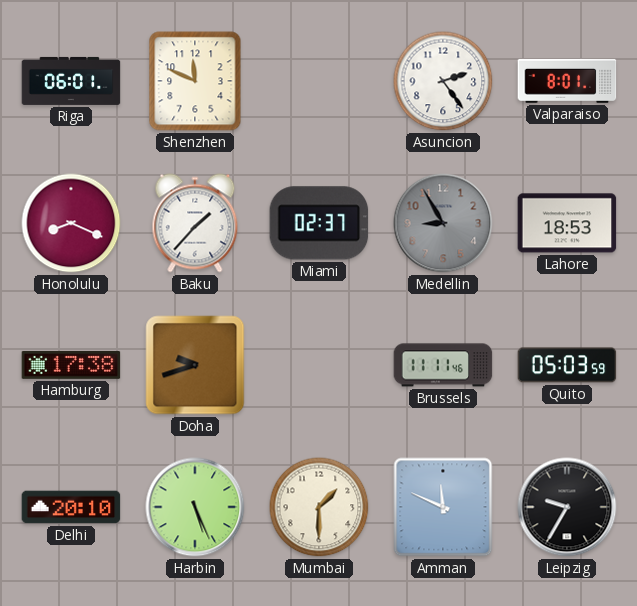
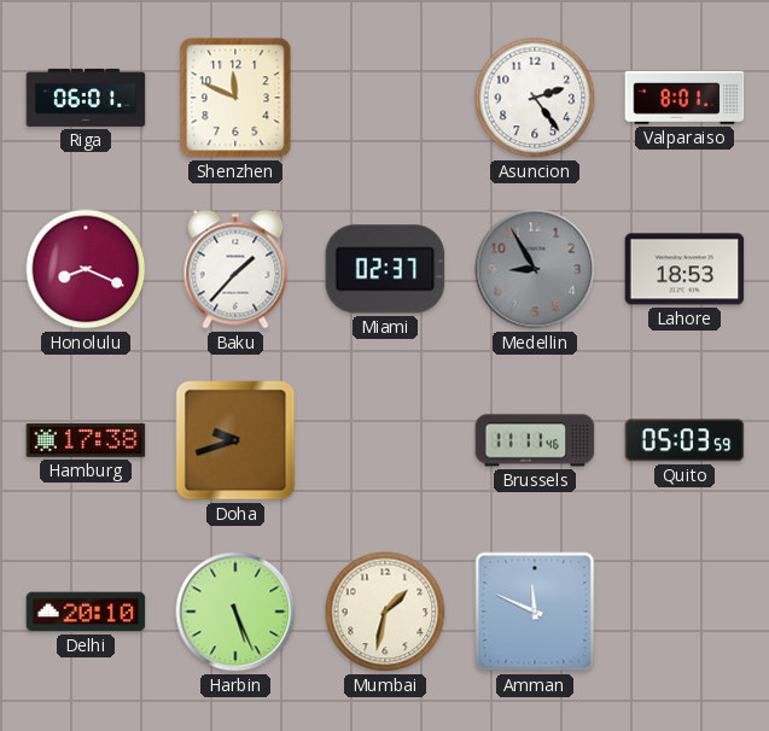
Mumbai: 1:30 -> 1:32
Leipzig: 9:35 -> none
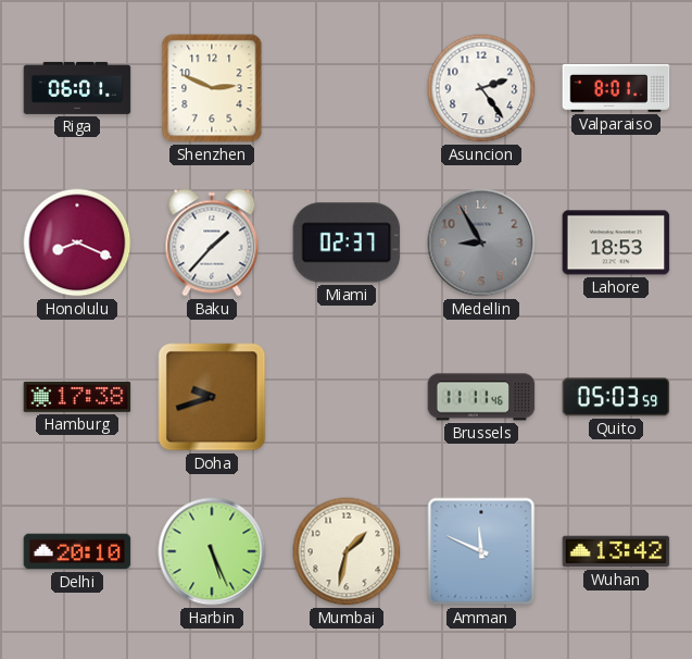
Shenzhen: 11:49 -> 2:49
Wuhan: none -> 13:42
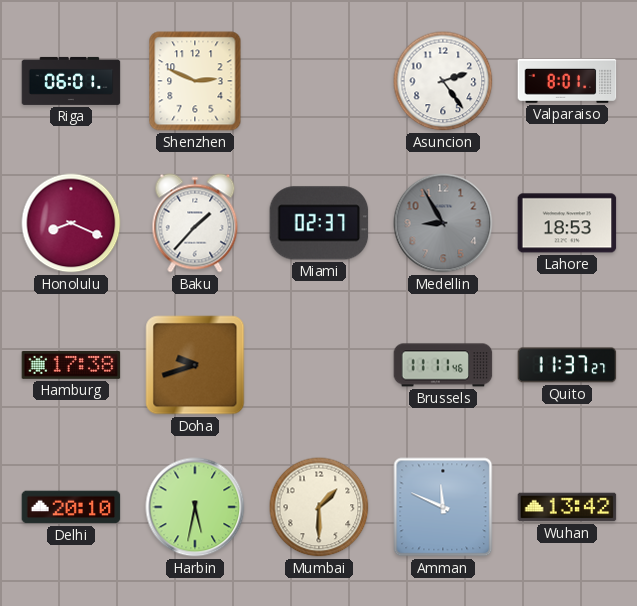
Quito: 05:03 -> 11:37
Harbin: 5:26 -> 5:32
Mumbai: 1:32 -> 1:30
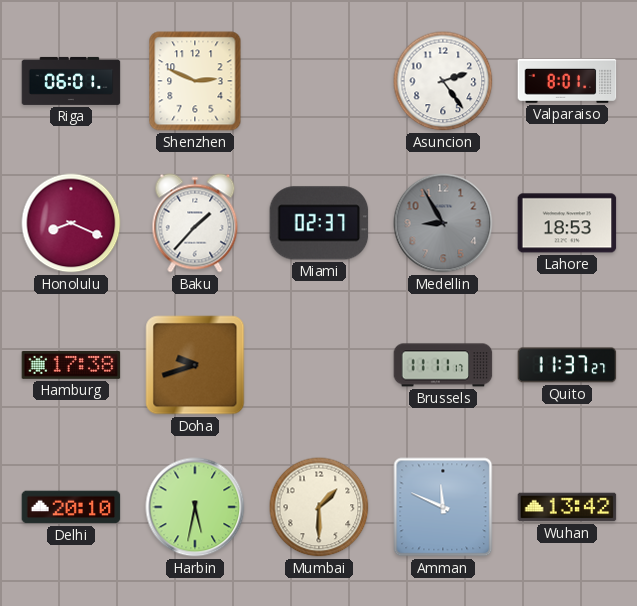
Brussels: 11:11:46 -> 11:11:17
